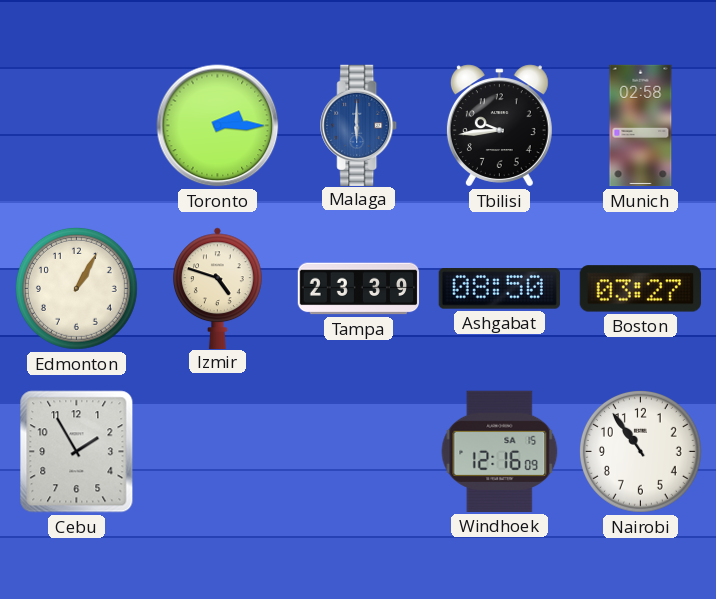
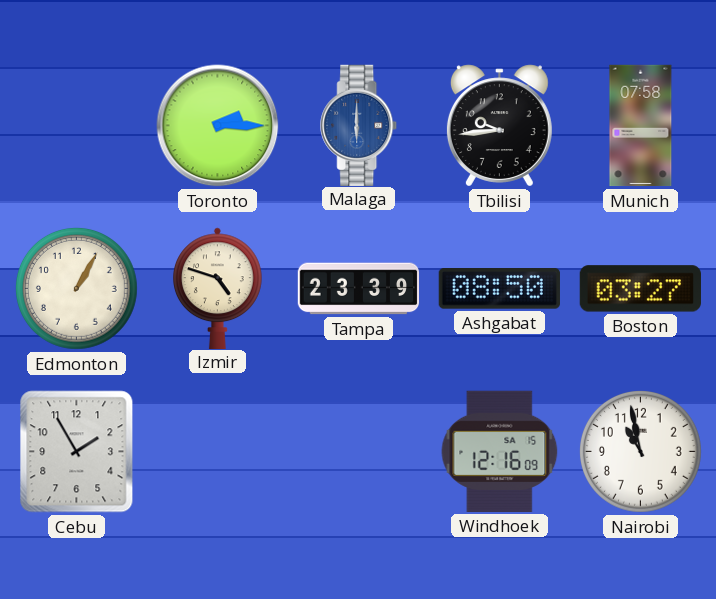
Munich: 02:58 -> 07:58
Nairobi: 10:54 -> 10:58
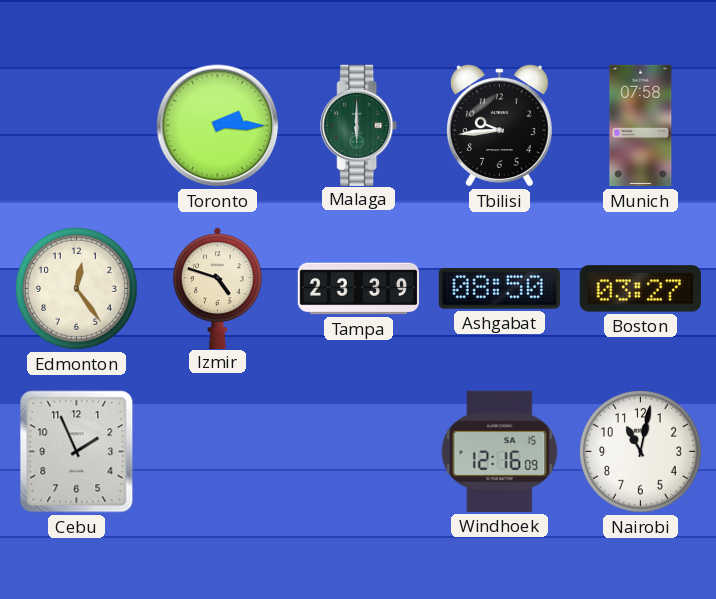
Malaga dial: blue -> green
Edmonton: 1:05 -> 12:24
Cebu: 1:55 -> 1:56
Nairobi: 10:58 -> 11:02
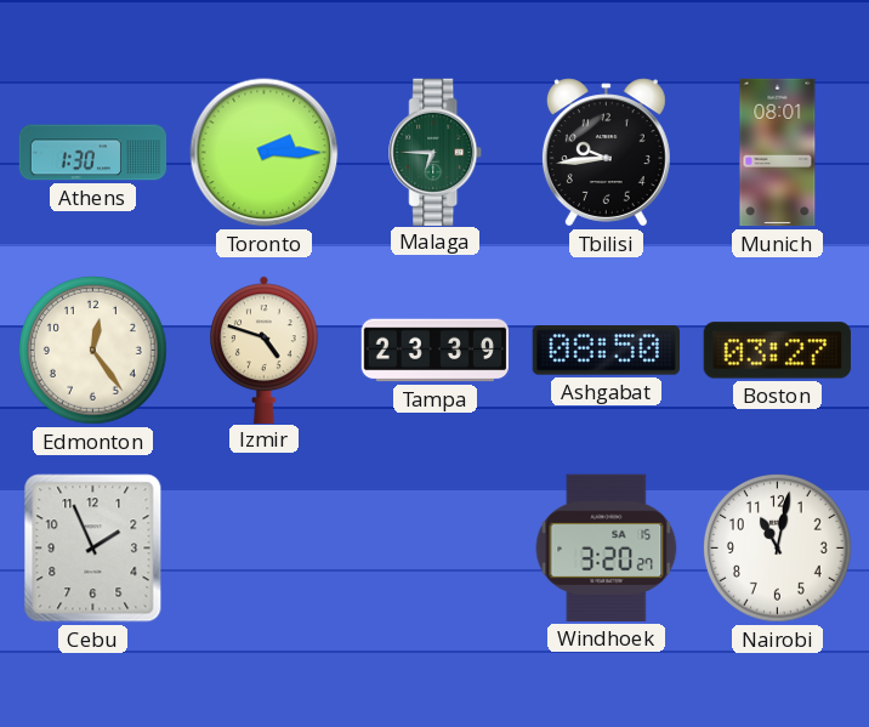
Athens: none -> 1:30
Malaga: 6:00 -> 6:45
Munich: 07:58 -> 08:01
Windhoek: 12:16 -> 3:20
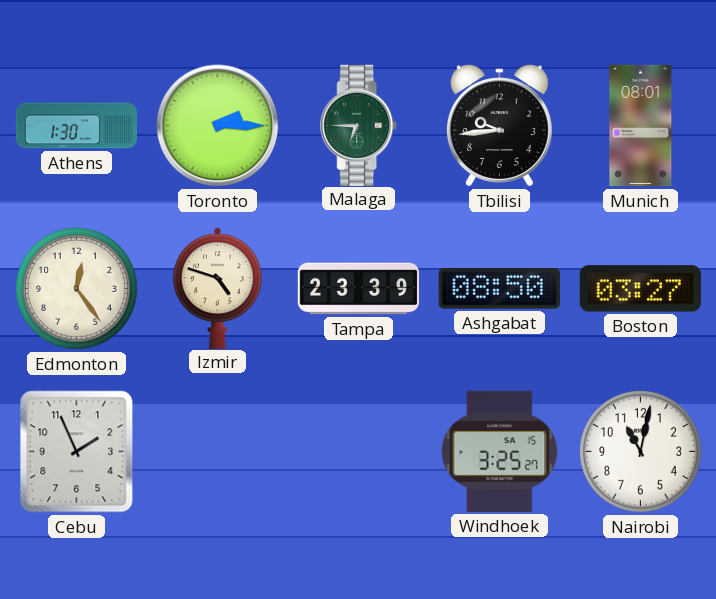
Windhoek: 3:20 -> 3:25
